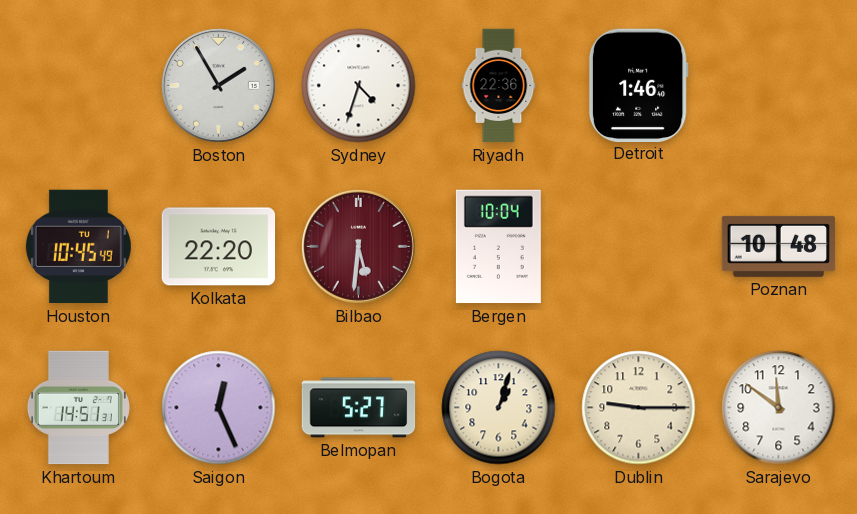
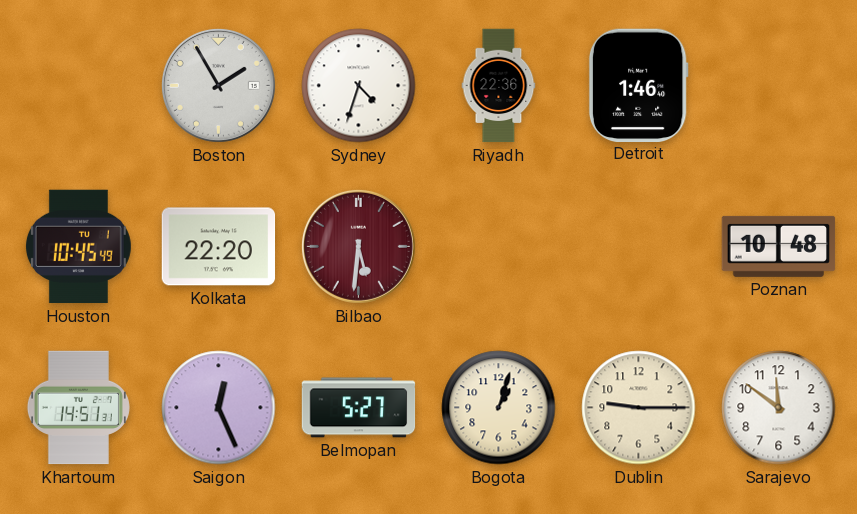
Bergen: 10:04 -> none
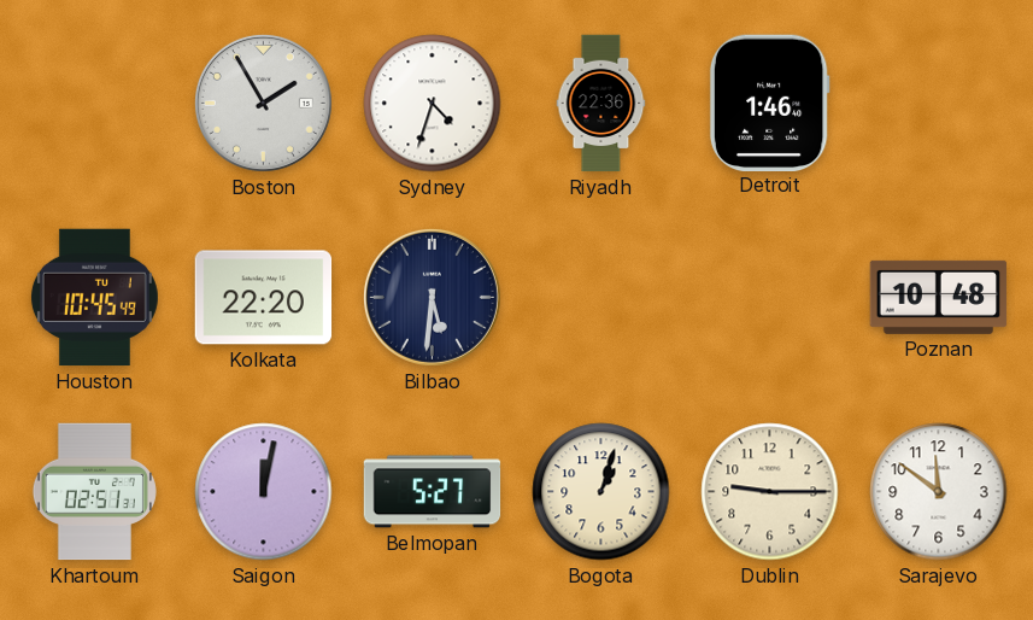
Bilbao dial: burgundy -> navy
Khartoum: 14:51 -> 02:51
Saigon: 12:26 -> 12:02
